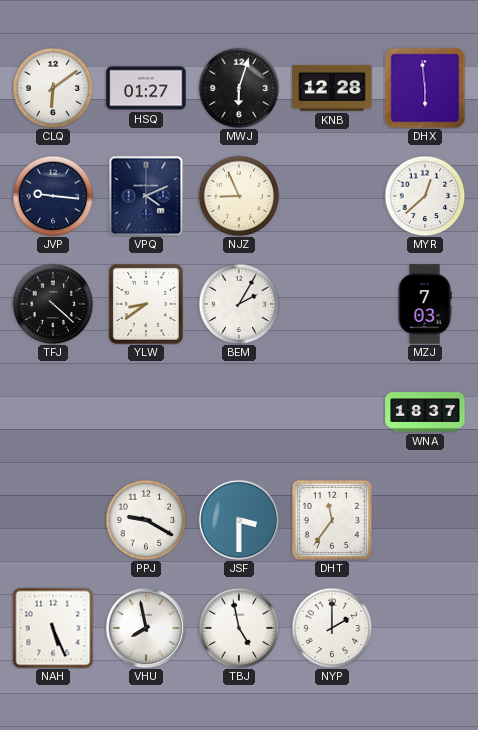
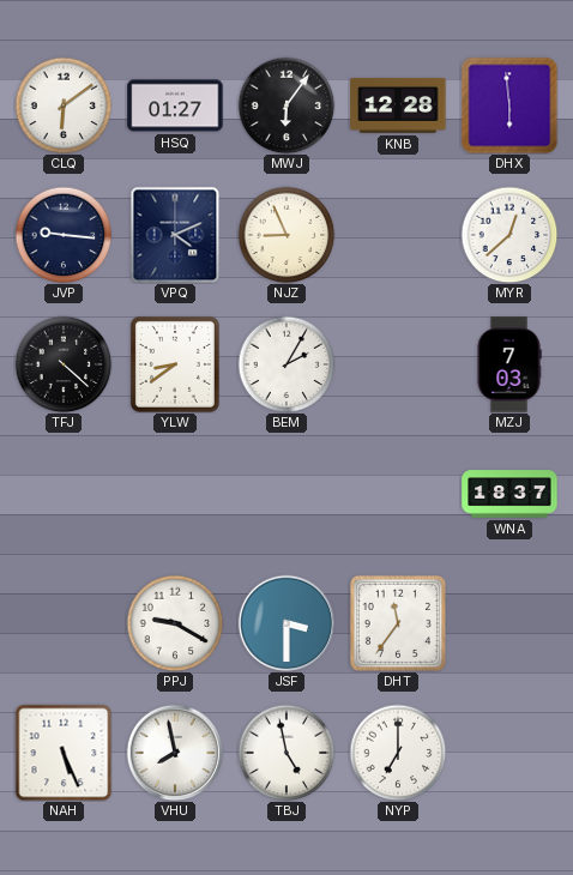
MWJ: 6:03 -> 6:06
NYP: 2:00 -> 7:00
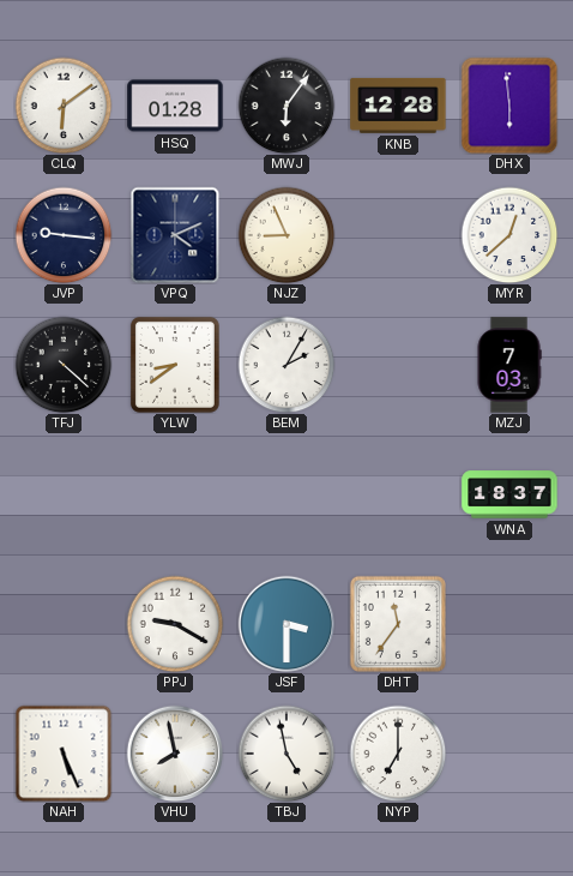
HSQ: 01:27 -> 01:28
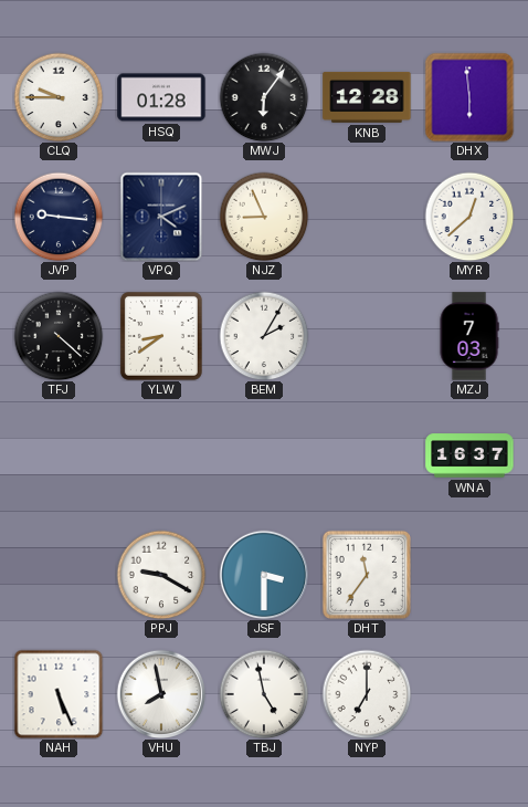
CLQ: 6:09 -> 9:45
WNA: 18:37 -> 16:37
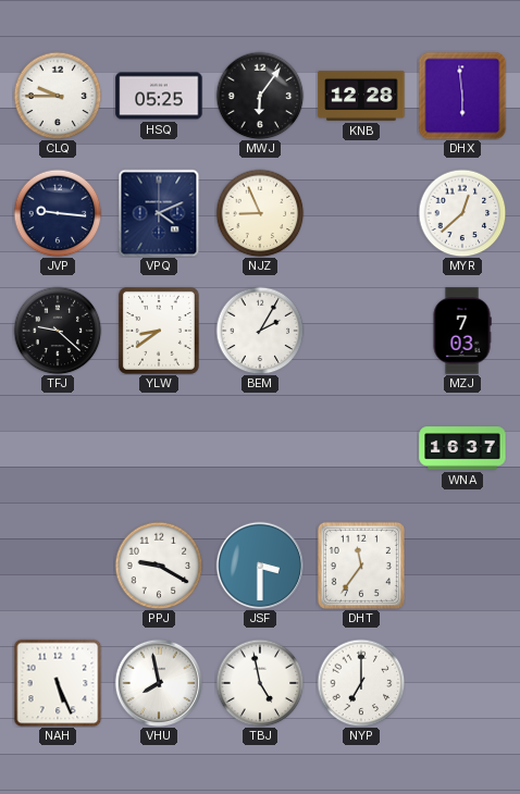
HSQ: 01:28 -> 05:25
TFJ: 4:22 -> 9:22
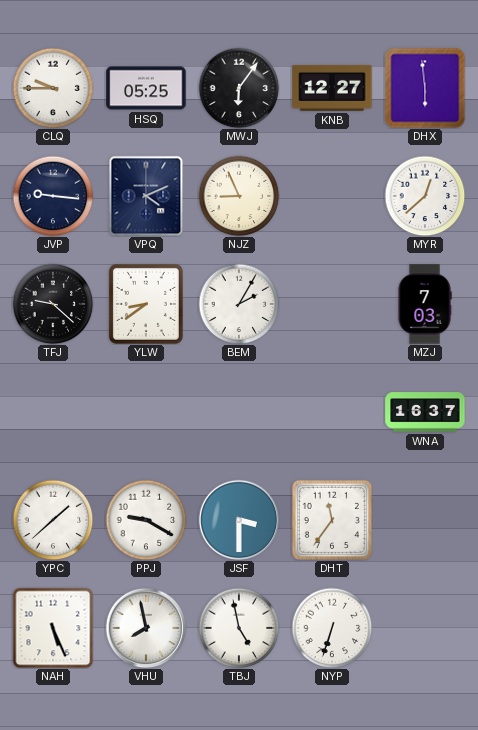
KNB: 12:28 -> 12:27
YPC: none -> 1:38
NYP: 7:00 -> 6:33
